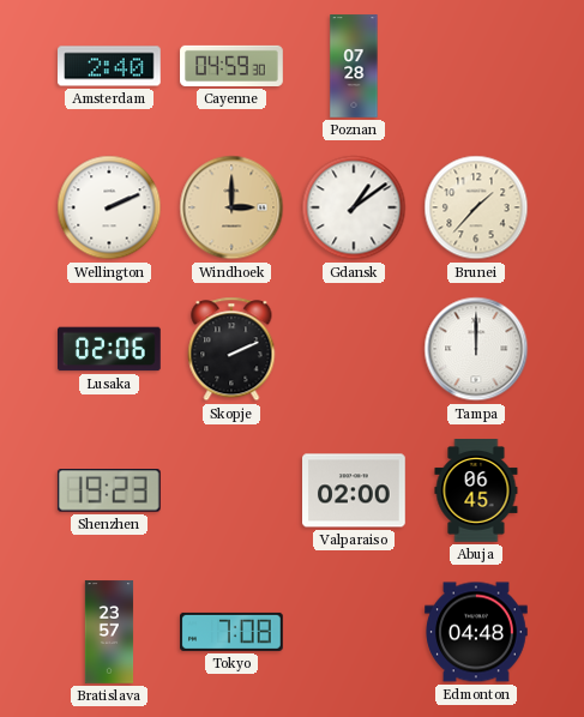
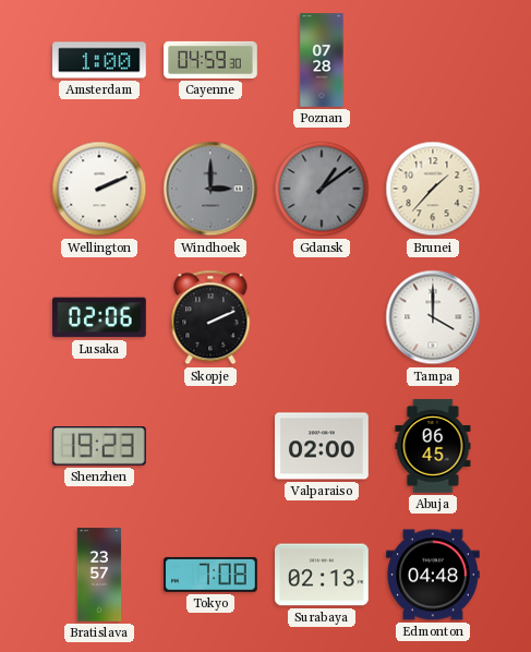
Amsterdam: 2:40 -> 1:00
Windhoek dial: champagne -> grey
Gdansk dial: white -> grey
Tampa: 12:00 -> 4:00
Surabaya: none -> 02:13
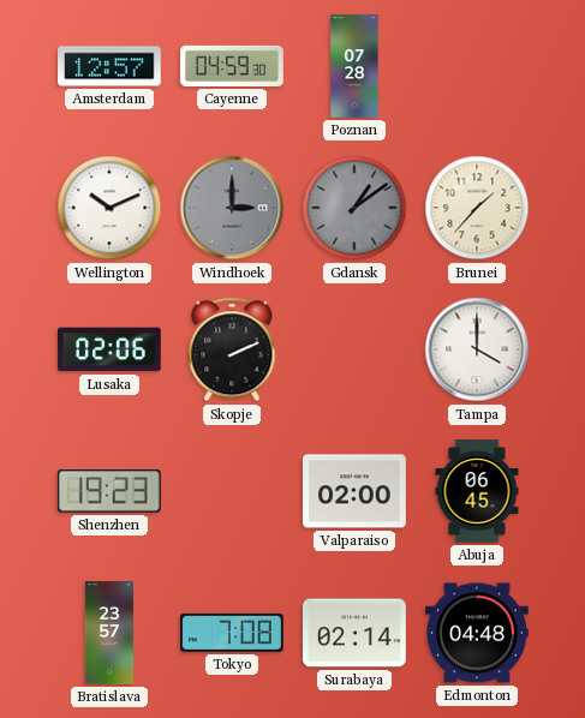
Amsterdam: 1:00 -> 12:57
Wellington: 2:11 -> 10:11
Surabaya: 02:13 -> 02:14
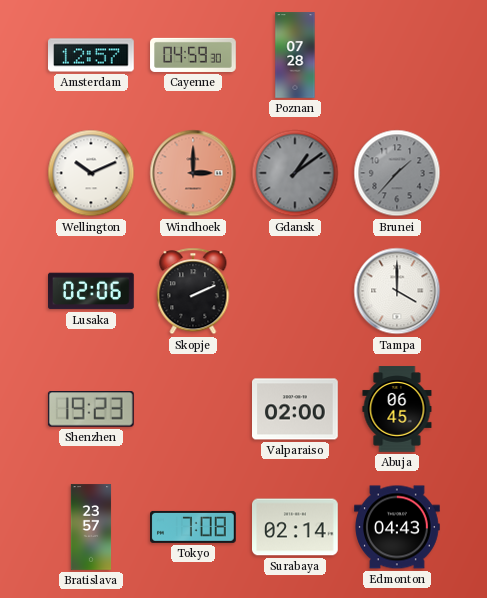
Windhoek dial: grey -> salmon
Brunei dial: cream -> grey
Edmonton: 04:48 -> 04:43
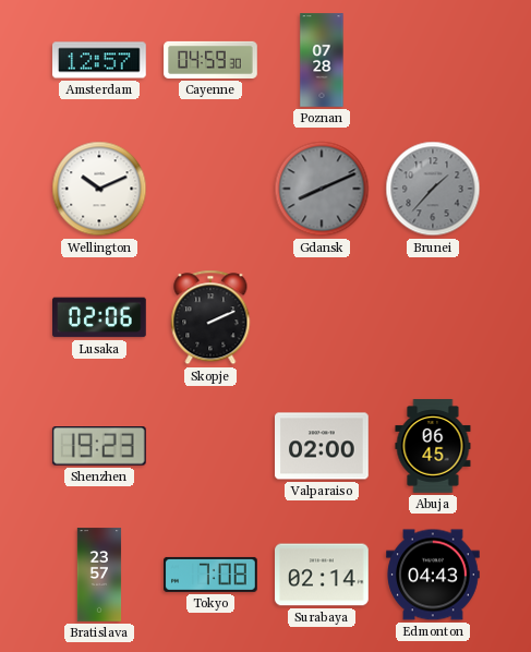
Windhoek: 3:00 -> none
Gdansk: 1:09 -> 8:11
Tampa: 4:00 -> none
